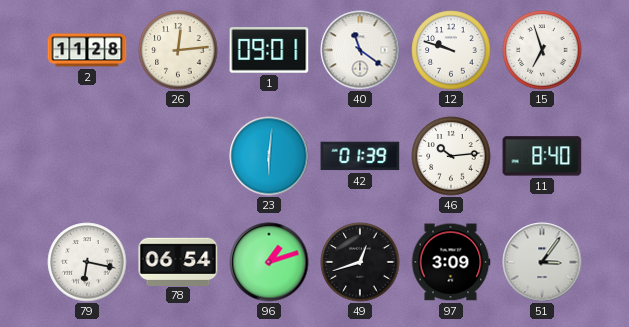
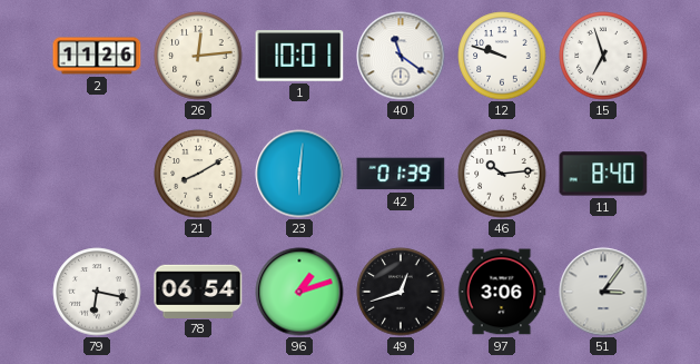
2: 11:28 -> 11:26
1: 09:01 -> 10:01
21: none -> 8:10
97: 3:09 -> 3:06
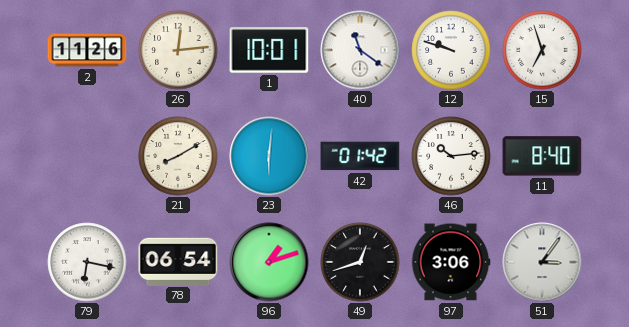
42: 01:39 -> 01:42
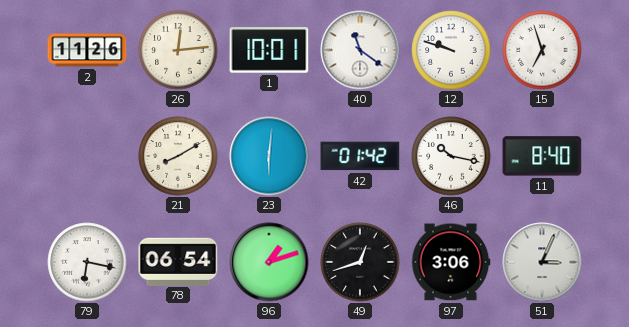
46: 10:14 -> 10:17
51: 3:06 -> 3:04
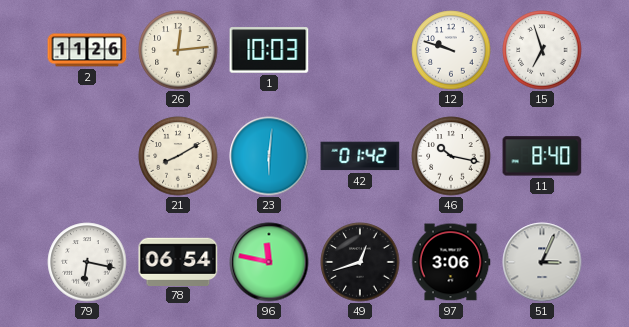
1: 10:01 -> 10:03
40: 11:21 -> none
96: 1:12 -> 11:47
